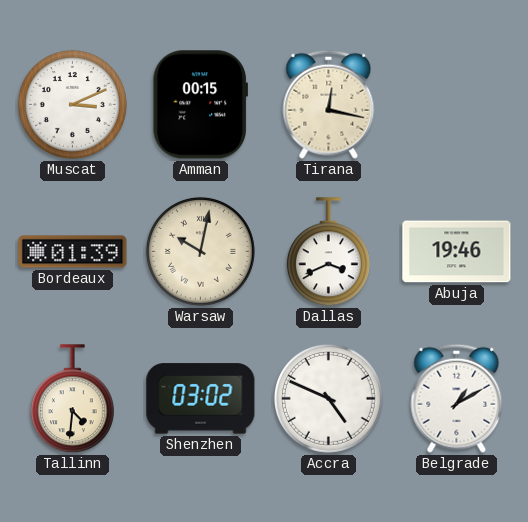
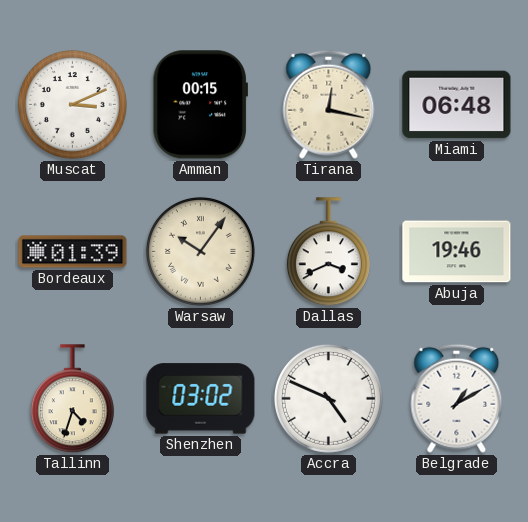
Miami: none -> 06:48
Warsaw: 10:02 -> 10:06
Tallinn: 4:31 -> 4:33
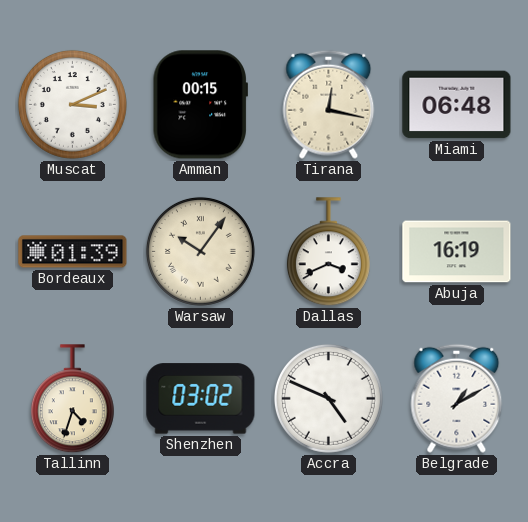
Abuja: 19:46 -> 16:19
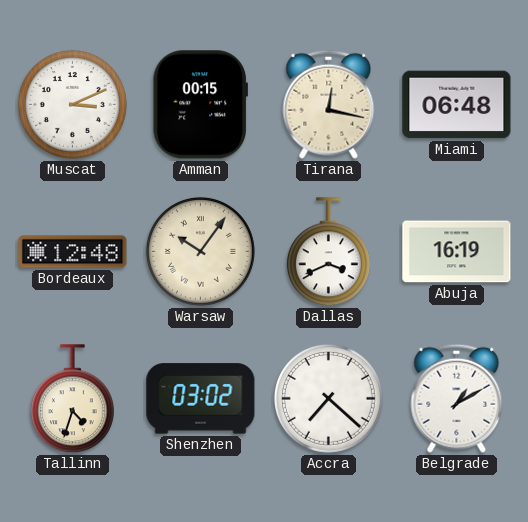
Bordeaux: 01:39 -> 12:48
Accra: 4:49 -> 7:22
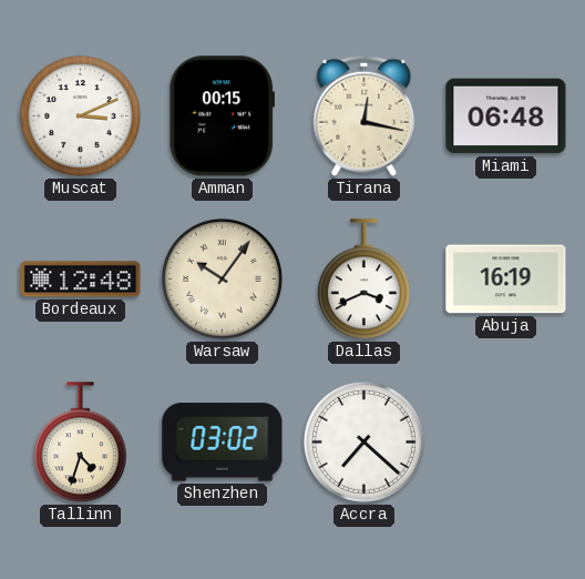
Belgrade: 1:10 -> none
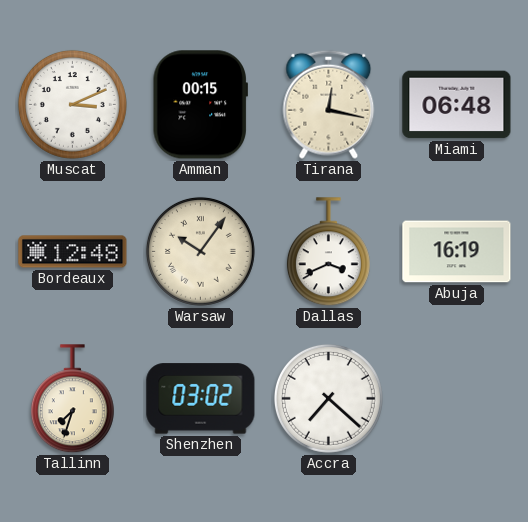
Tallinn: 4:33 -> 7:33
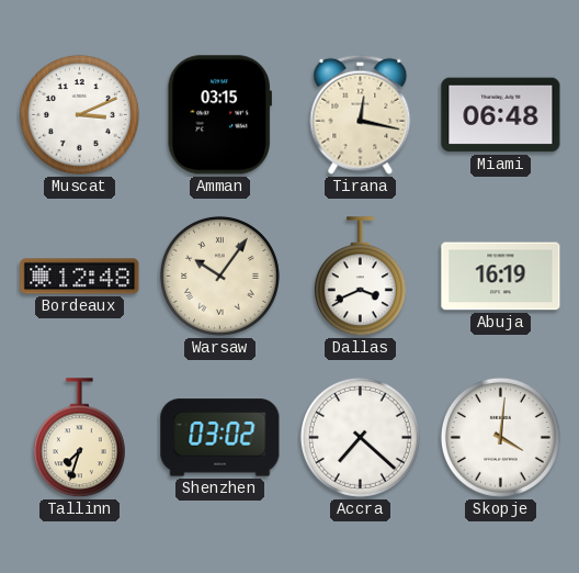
Amman: 00:15 -> 03:15
Skopje: none -> 4:01
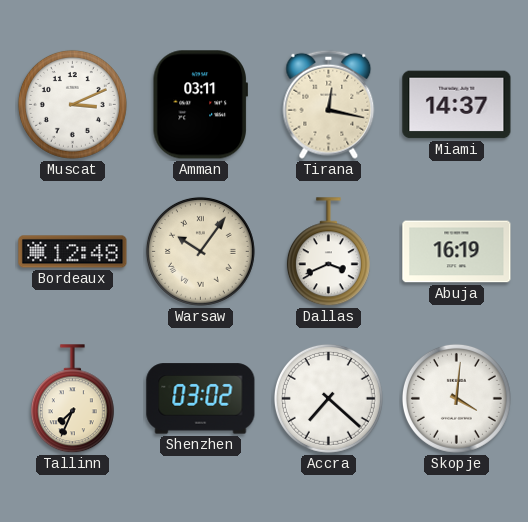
Amman: 03:15 -> 03:11
Miami: 06:48 -> 14:37
Tallinn: 7:33 -> 7:34
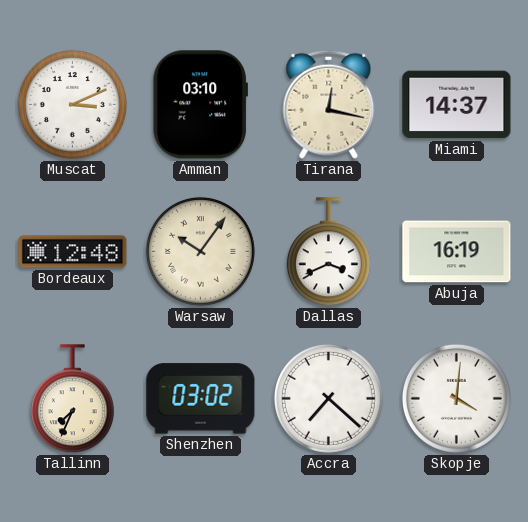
Amman: 03:11 -> 03:10
